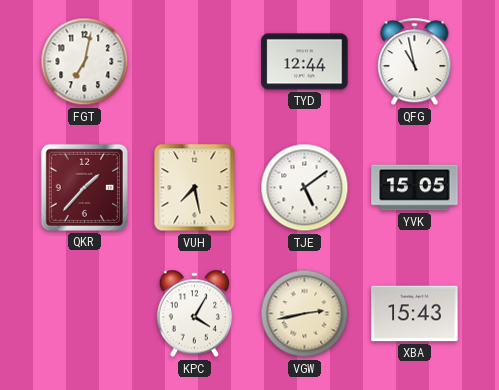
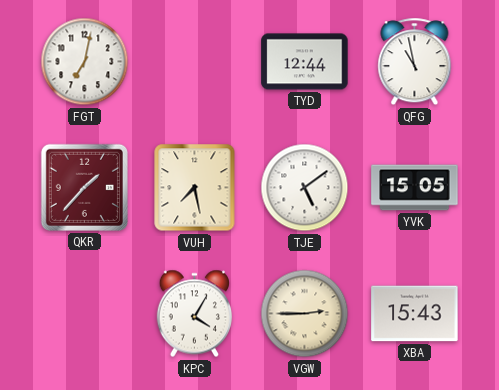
VGW: 2:43 -> 2:45
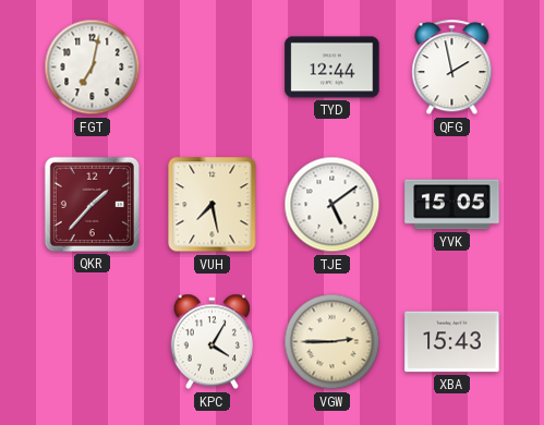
QFG: 10:58 -> 1:58
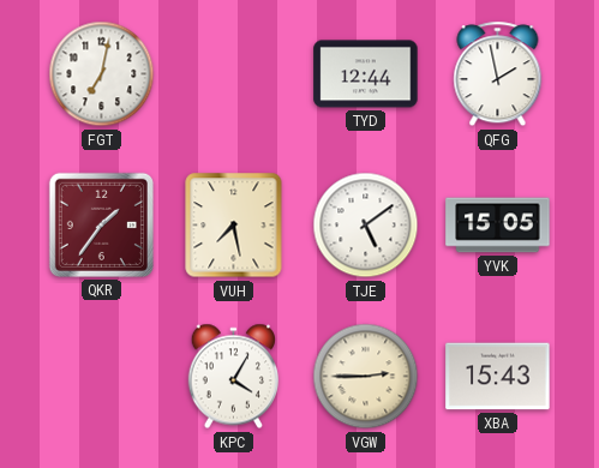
QKR: 1:37 -> 1:36
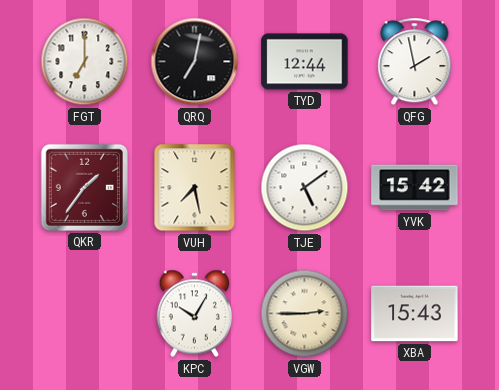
FGT: 7:02 -> 7:00
QRQ: none -> 7:02
YVK: 15:05 -> 15:42
KPC: 4:05 -> 10:05
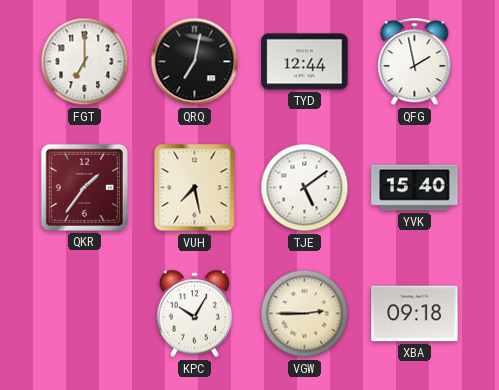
YVK: 15:42 -> 15:40
XBA: 15:43 -> 09:18
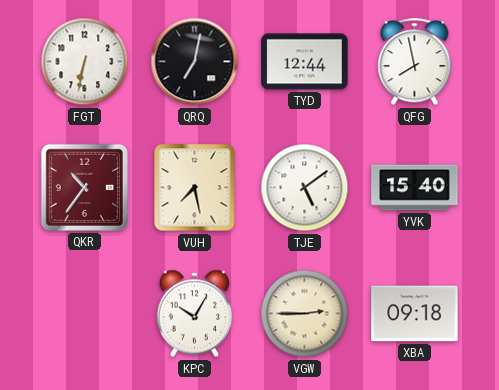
FGT: 7:00 -> 6:32
QFG: 1:58 -> 7:58
QKR: 1:36 -> 10:36
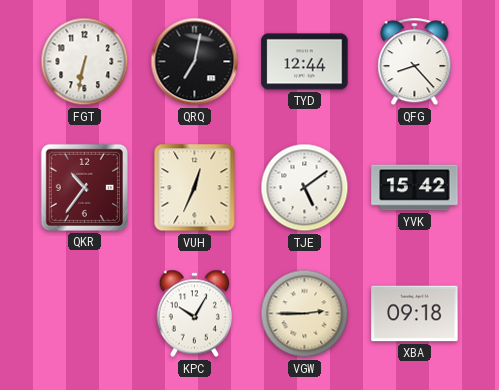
QFG: 7:58 -> 8:23
VUH: 7:28 -> 12:34
YVK: 15:40 -> 15:42
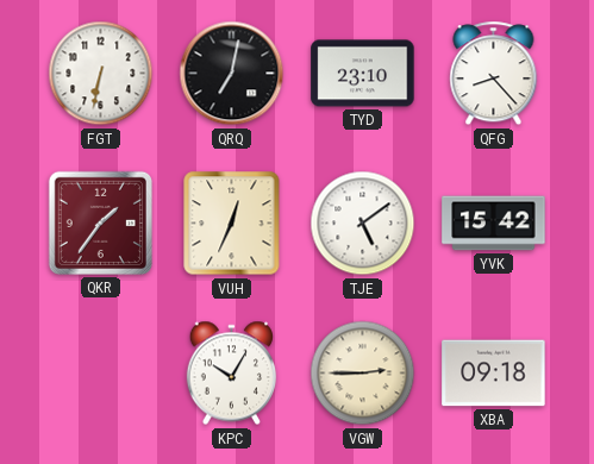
TYD: 12:44 -> 23:10
QKR: 10:36 -> 1:36
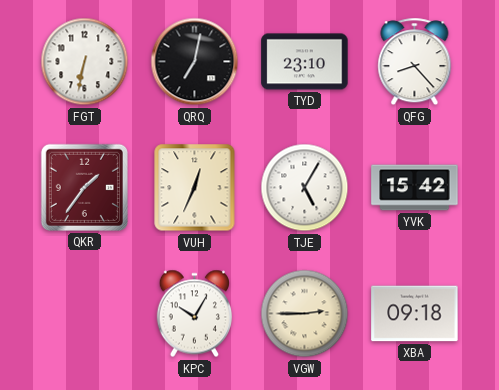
TJE: 5:09 -> 5:05
